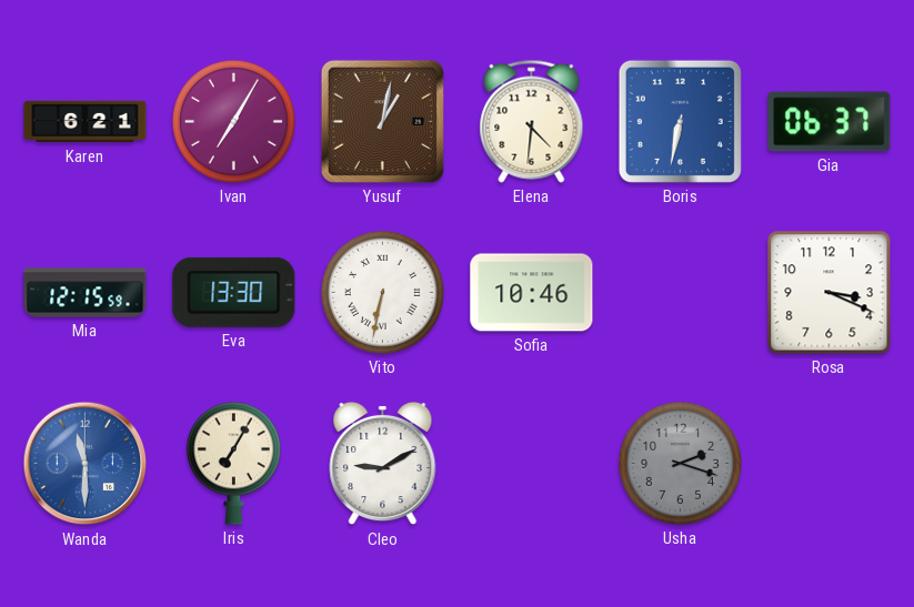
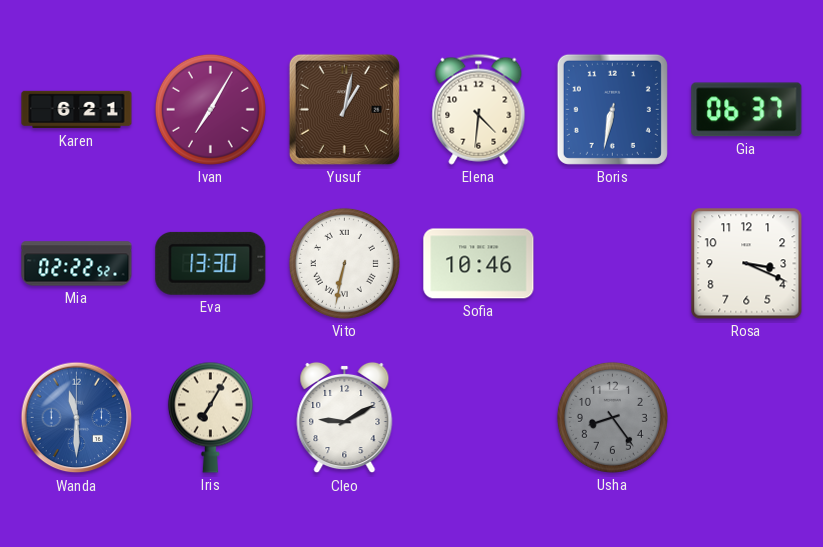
Mia: 12:15 -> 02:22
Usha: 2:18 -> 8:24
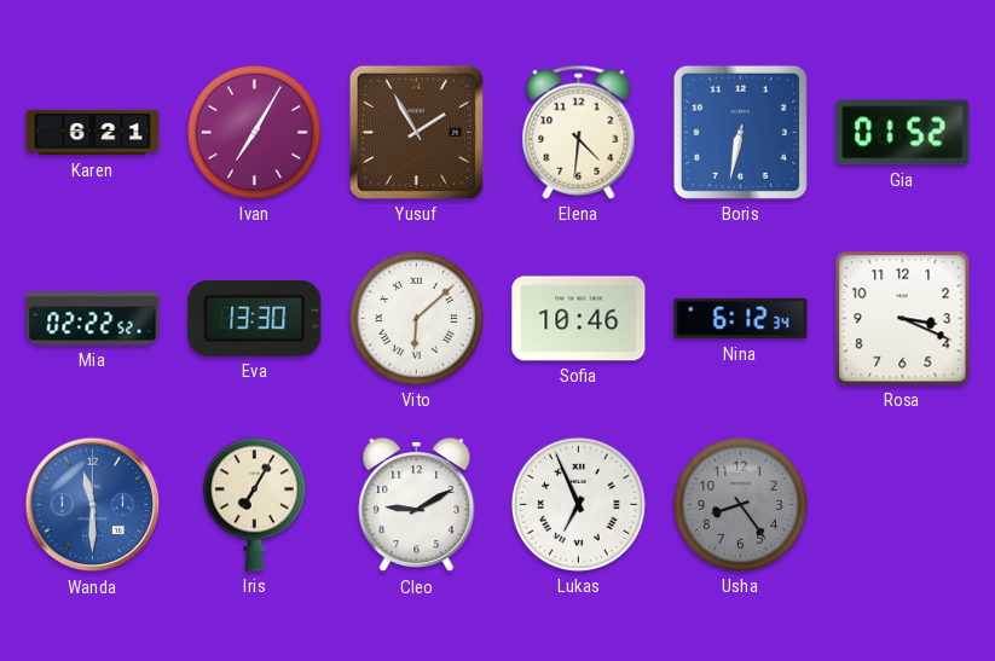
Yusuf: 1:02 -> 1:55
Gia: 06:37 -> 01:52
Vito: 6:32 -> 6:08
Nina: none -> 6:12
Lukas: none -> 6:56
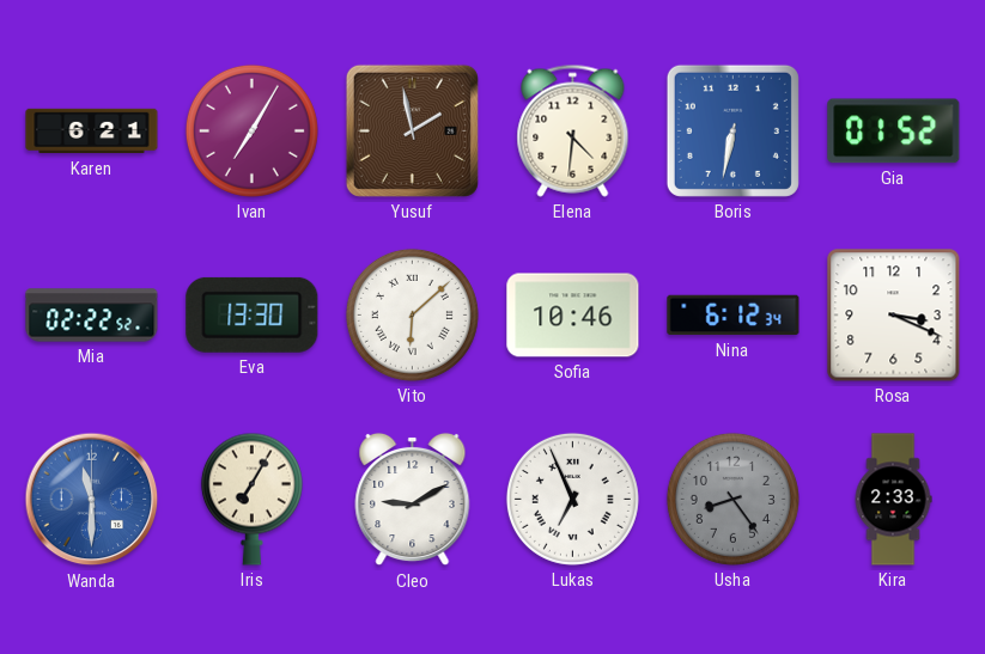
Yusuf: 1:55 -> 1:58
Kira: none -> 2:33
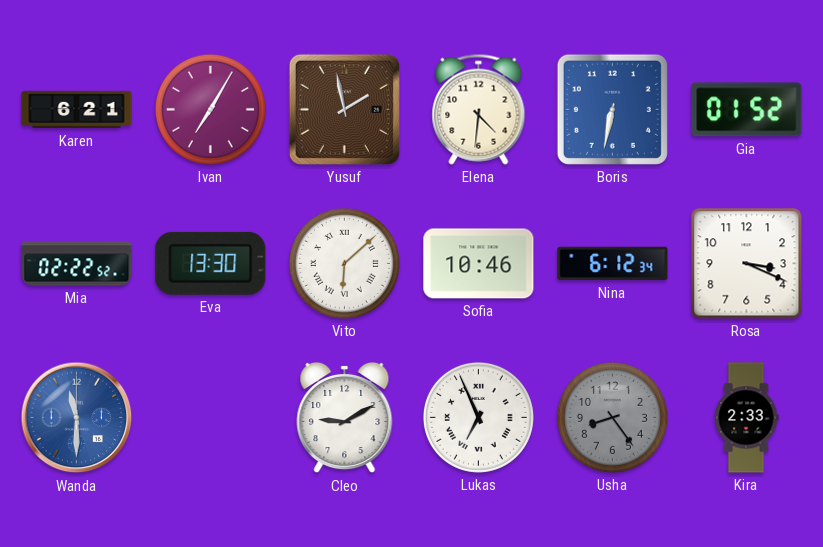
Iris: 7:05 -> none
